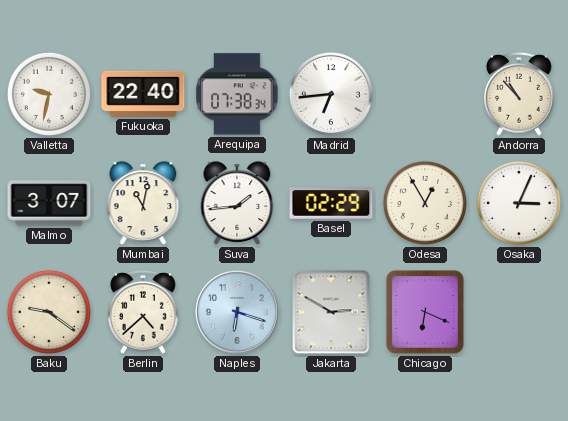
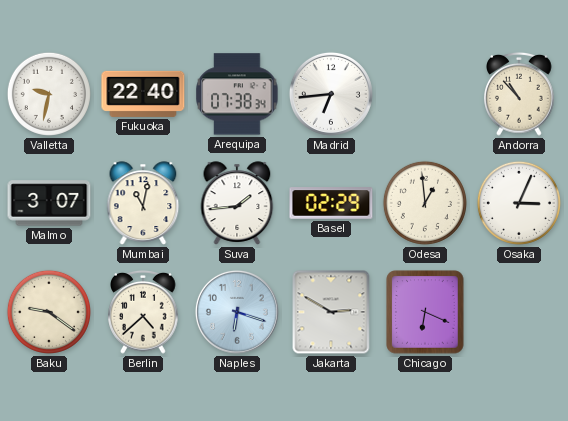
Odesa: 12:55 -> 12:59
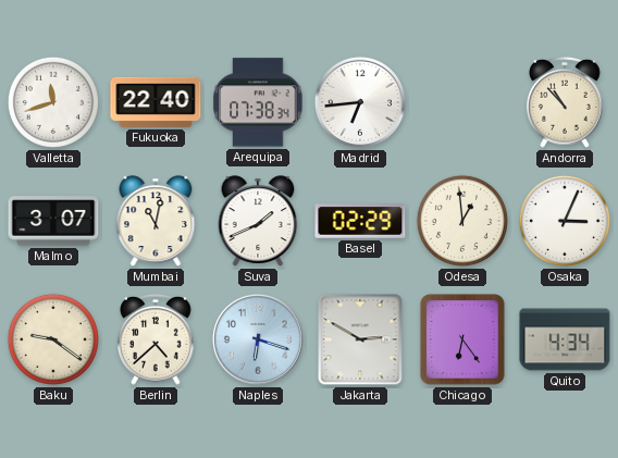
Valletta: 9:32 -> 11:42
Suva: 1:44 -> 1:41
Chicago: 6:19 -> 6:24
Quito: none -> 4:34
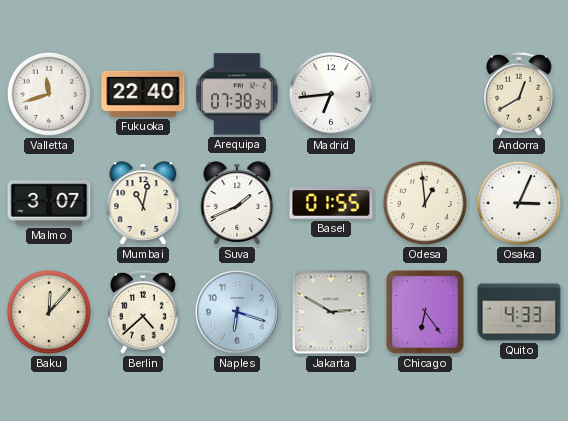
Andorra: 10:53 -> 12:40
Basel: 02:29 -> 01:55
Baku: 9:21 -> 12:07
Quito: 4:34 -> 4:33
